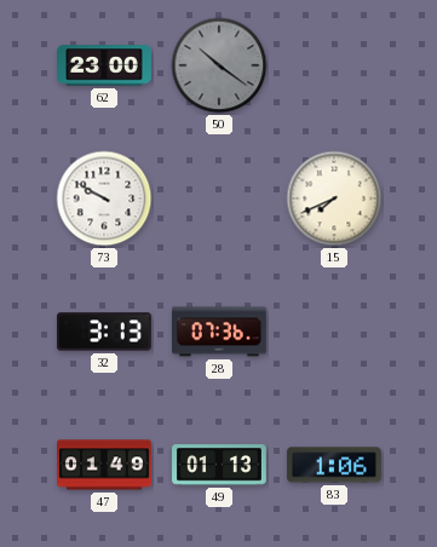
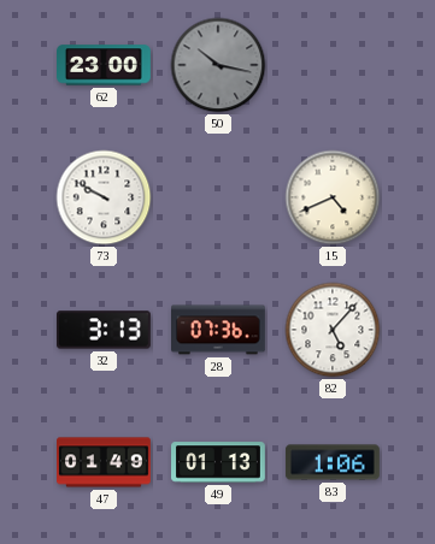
50: 10:21 -> 10:17
15: 7:41 -> 4:41
82: none -> 5:07
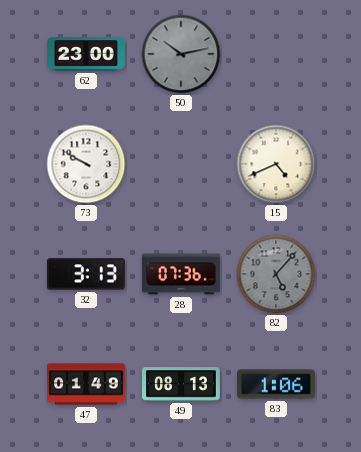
50: 10:17 -> 10:13
82 dial: white -> grey
49: 01:13 -> 08:13
